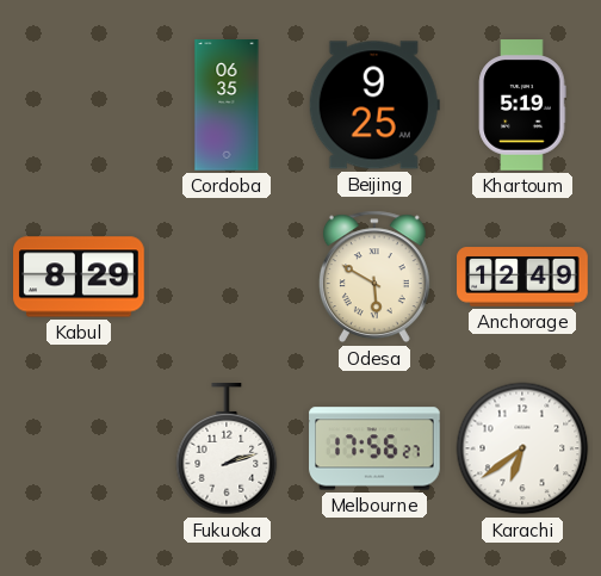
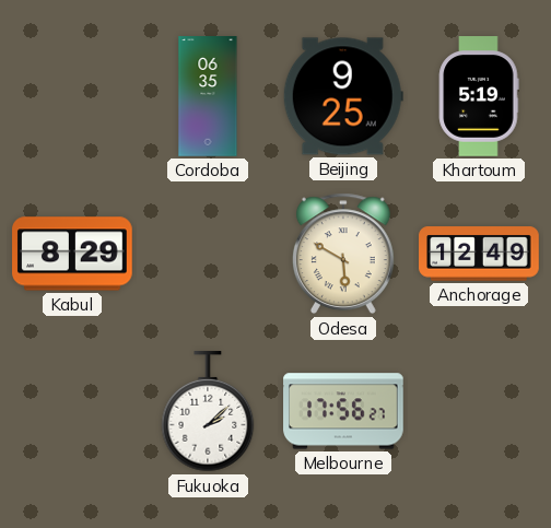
Fukuoka: 2:12 -> 2:08
Karachi: 6:39 -> none
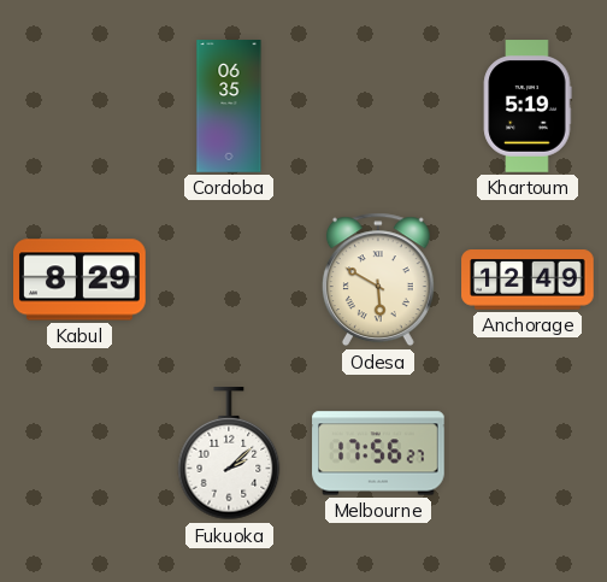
Beijing: 9:25 -> none
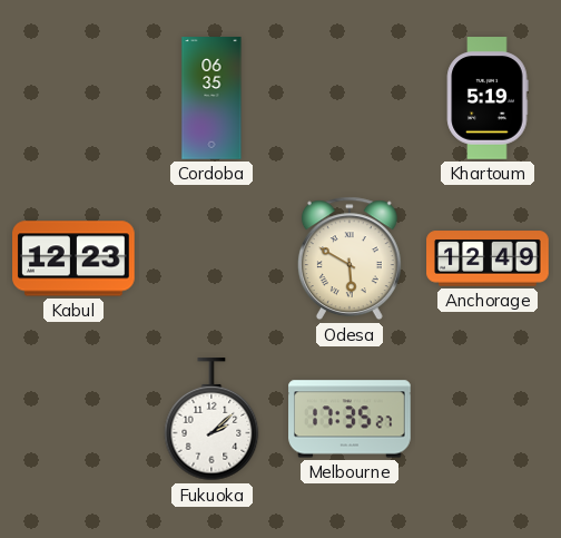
Kabul: 8:29 -> 12:23
Melbourne: 17:56 -> 17:35
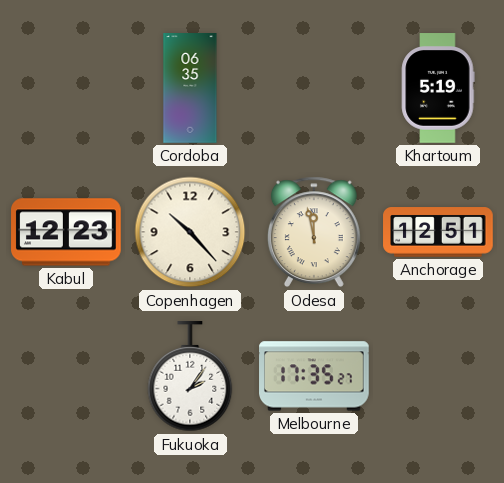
Copenhagen: none -> 10:23
Odesa: 5:50 -> 11:58
Anchorage: 12:49 -> 12:51
Fukuoka: 2:08 -> 2:06
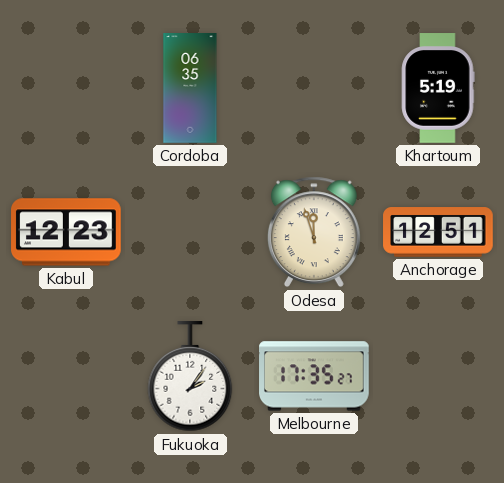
Copenhagen: 10:23 -> none
Odesa: 11:58 -> 11:57
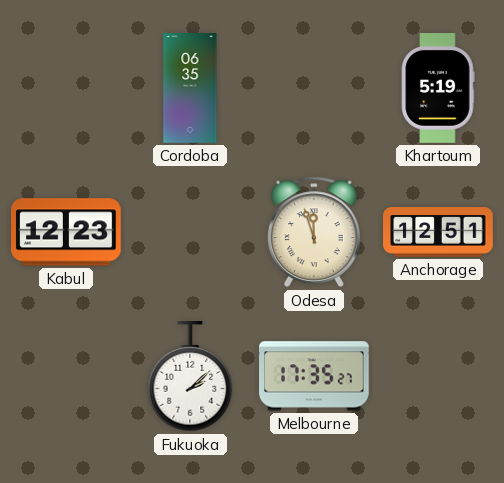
Fukuoka: 2:06 -> 2:08
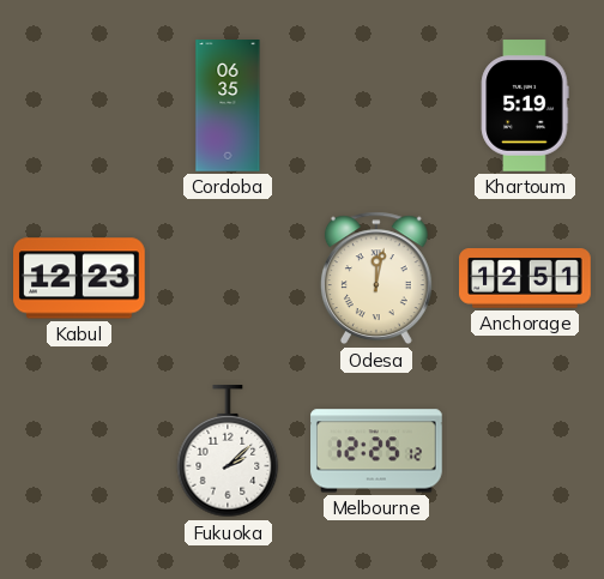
Odesa: 11:57 -> 12:02
Melbourne: 17:35 -> 12:25
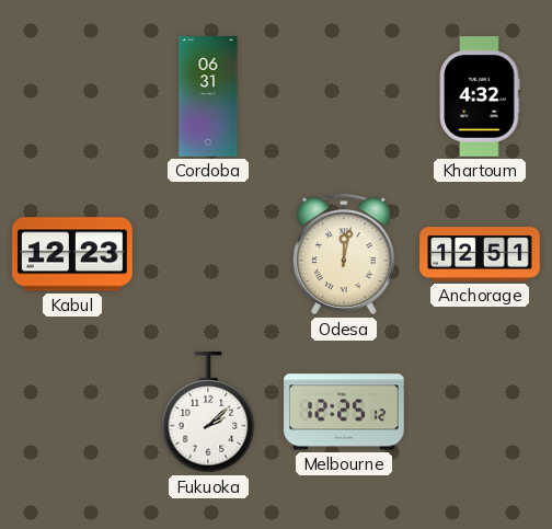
Cordoba: 06:35 -> 06:31
Khartoum: 5:19 -> 4:32
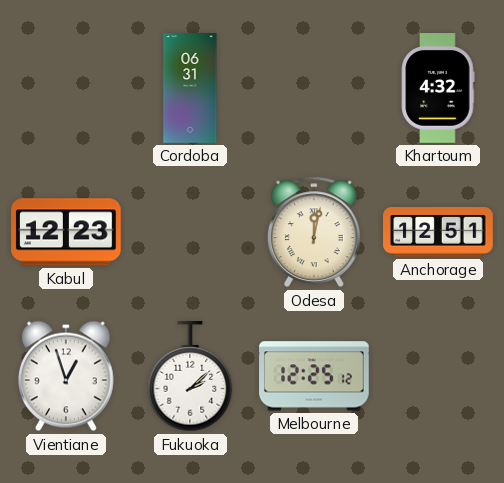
Vientiane: none -> 12:57
